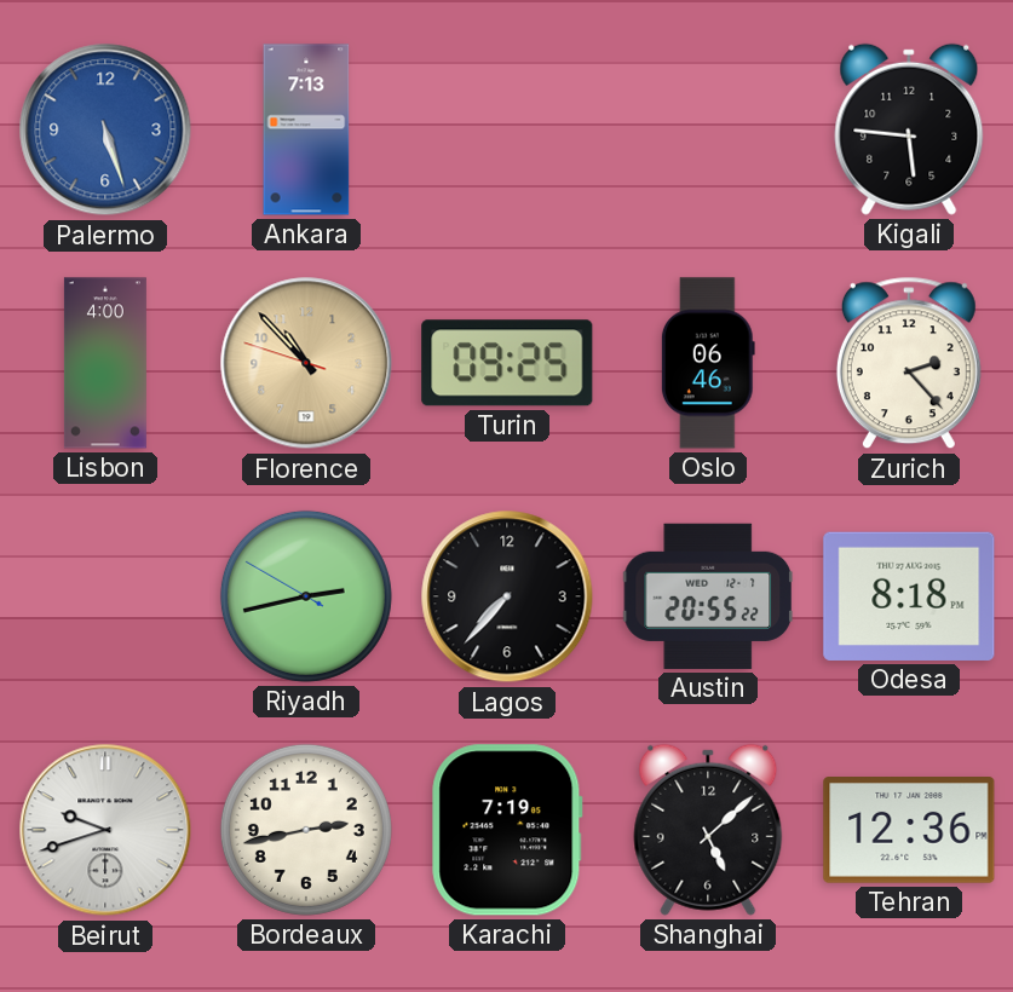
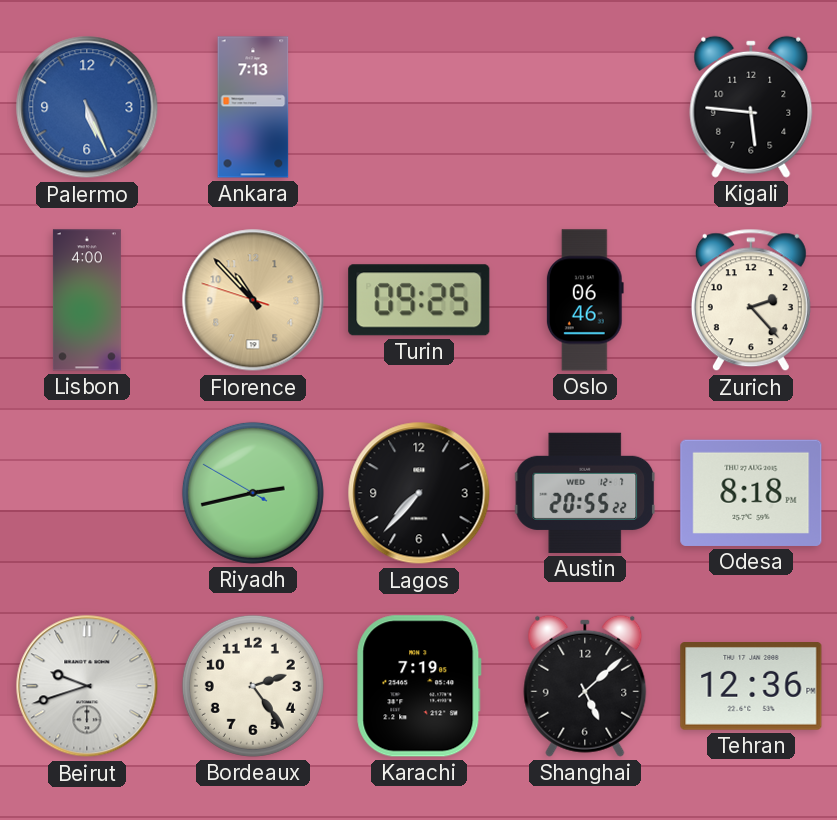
Palermo: 5:27 -> 5:26
Bordeaux: 2:43 -> 2:24
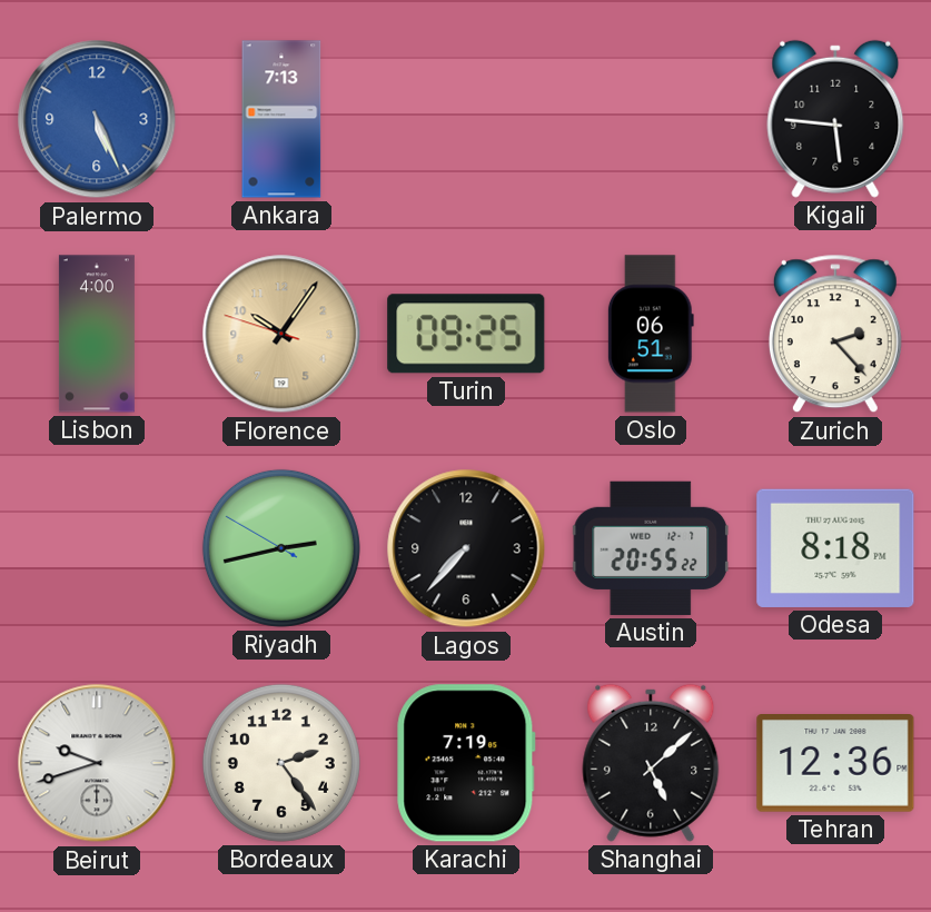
Florence: 10:52 -> 10:05
Oslo: 06:46 -> 06:51
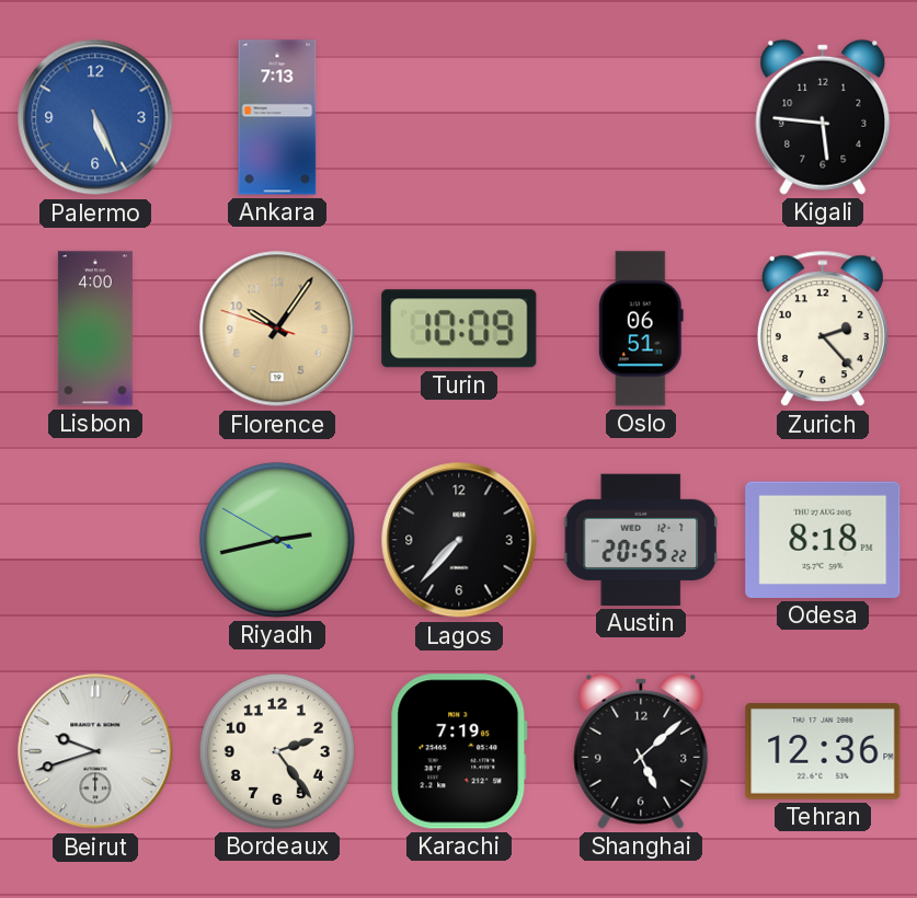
Turin: 09:25 -> 10:09
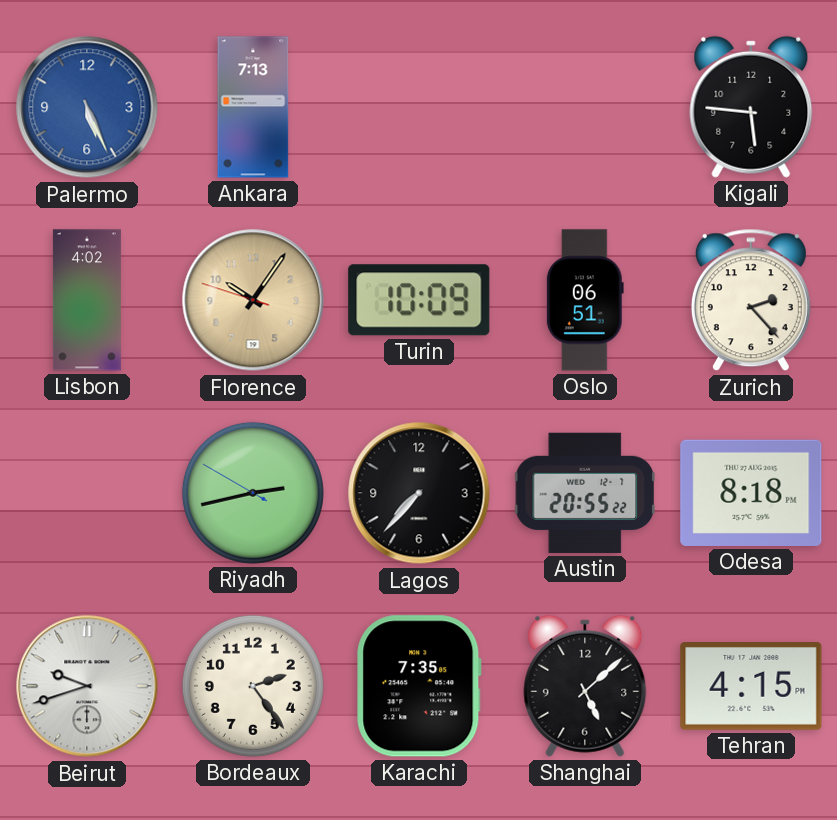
Lisbon: 4:00 -> 4:02
Karachi: 7:19 -> 7:35
Tehran: 12:36 -> 4:15
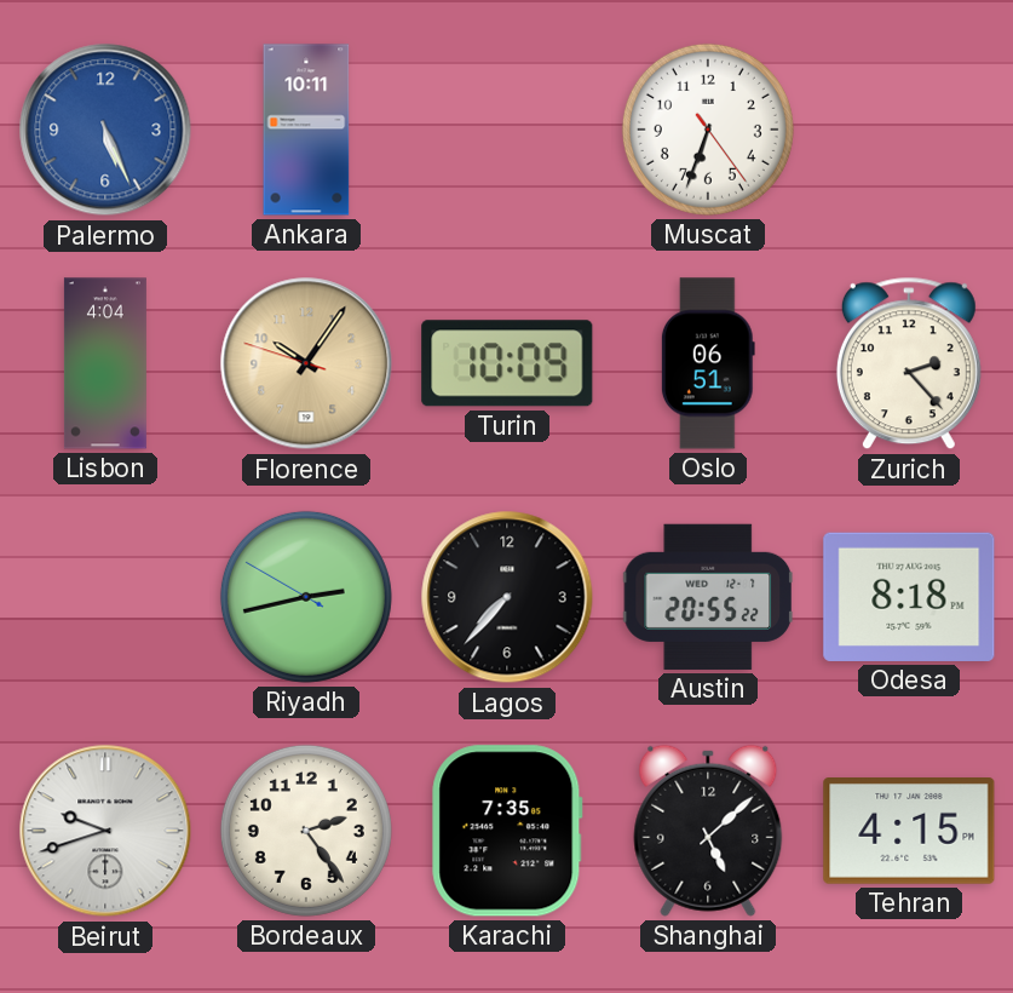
Ankara: 7:13 -> 10:11
Muscat: none -> 6:33
Kigali: 5:46 -> none
Lisbon: 4:02 -> 4:04
